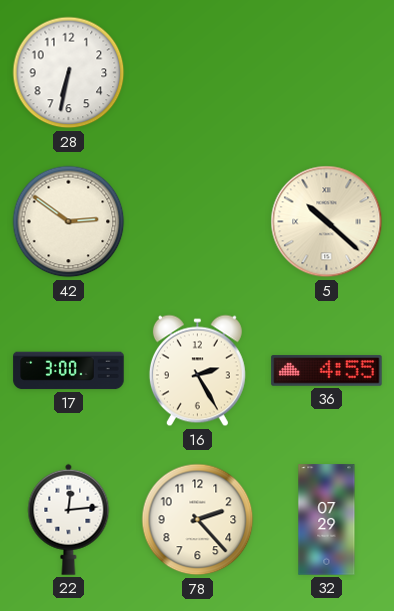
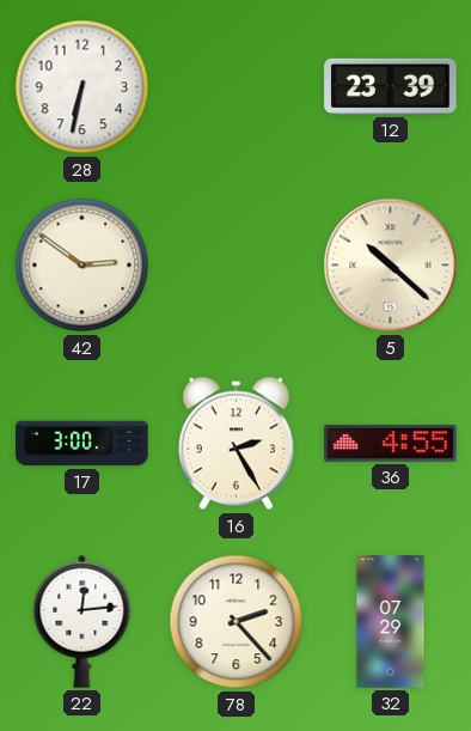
12: none -> 23:39
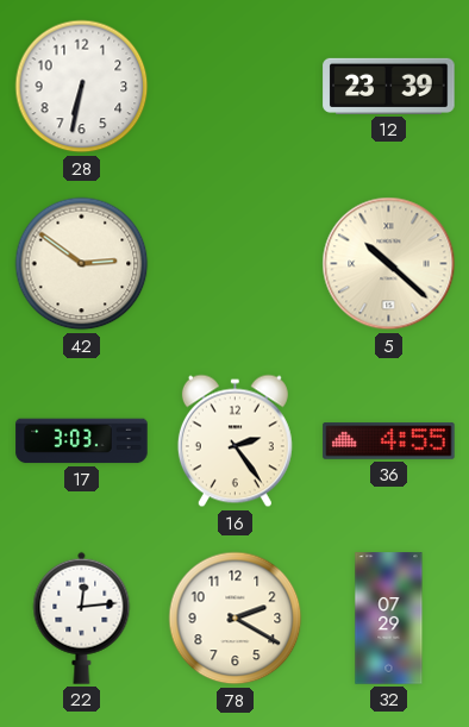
17: 3:00 -> 3:03
16: 2:25 -> 2:24
78: 2:23 -> 2:20
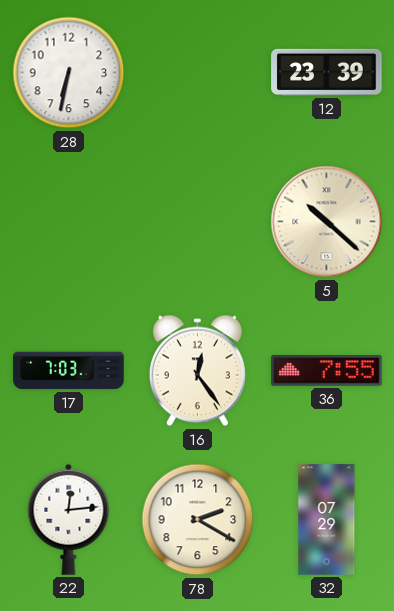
42: 2:51 -> none
17: 3:03 -> 7:03
16: 2:24 -> 12:24
36: 4:55 -> 7:55
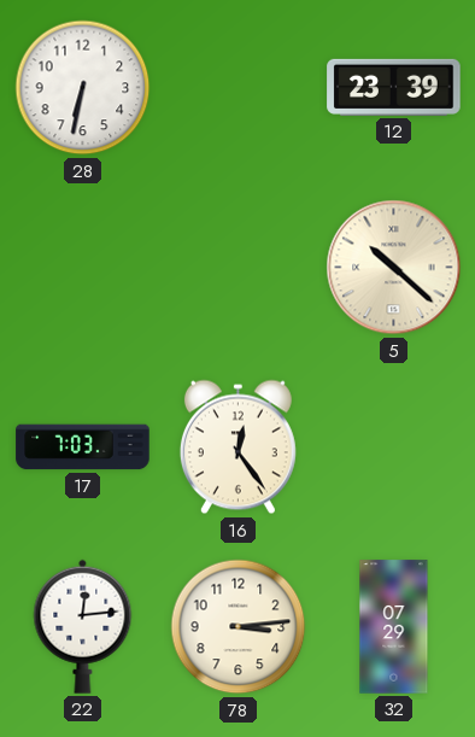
36: 7:55 -> none
78: 2:20 -> 3:14
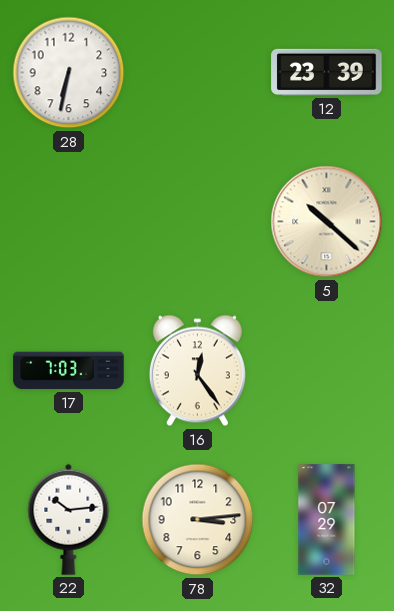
22: 12:14 -> 10:14
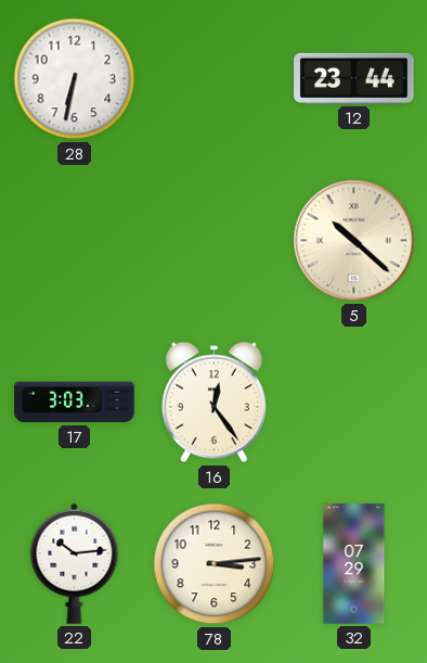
12: 23:39 -> 23:44
17: 7:03 -> 3:03
